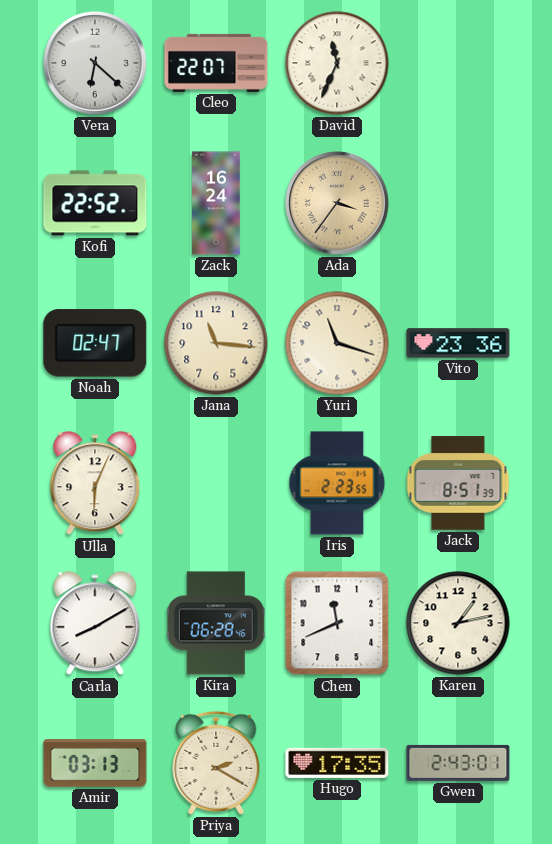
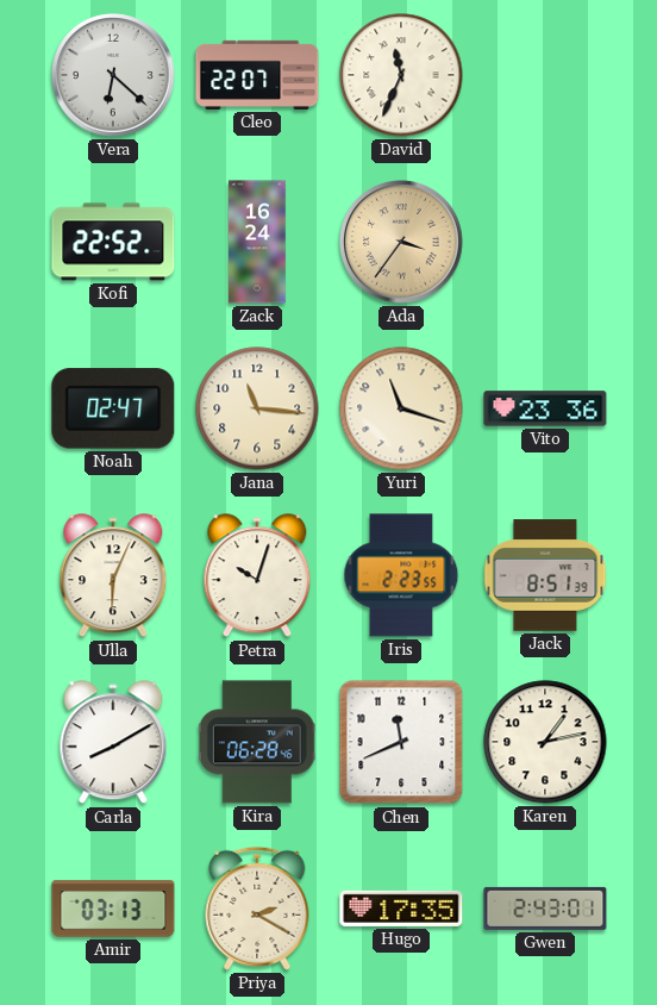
Petra: none -> 10:03
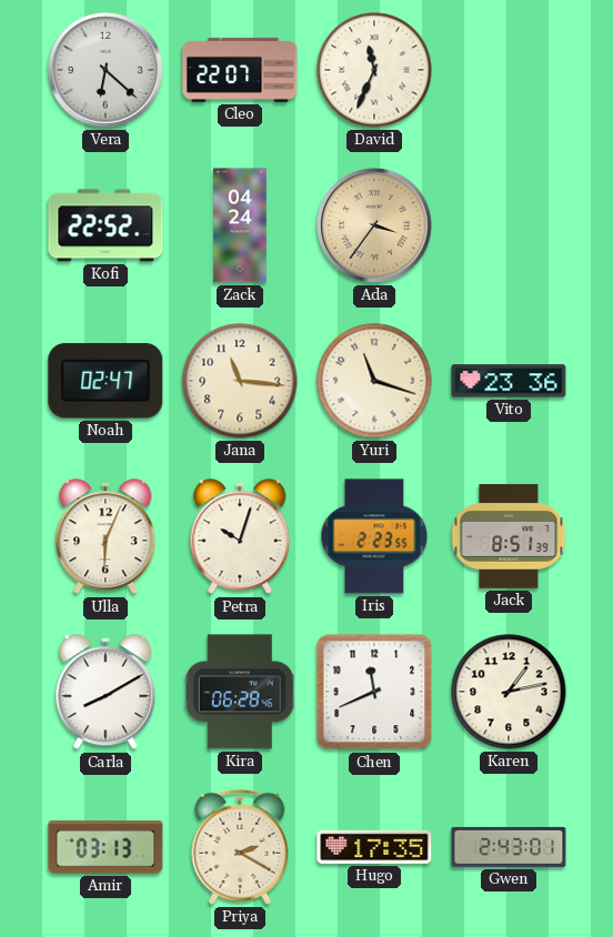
Zack: 16:24 -> 04:24
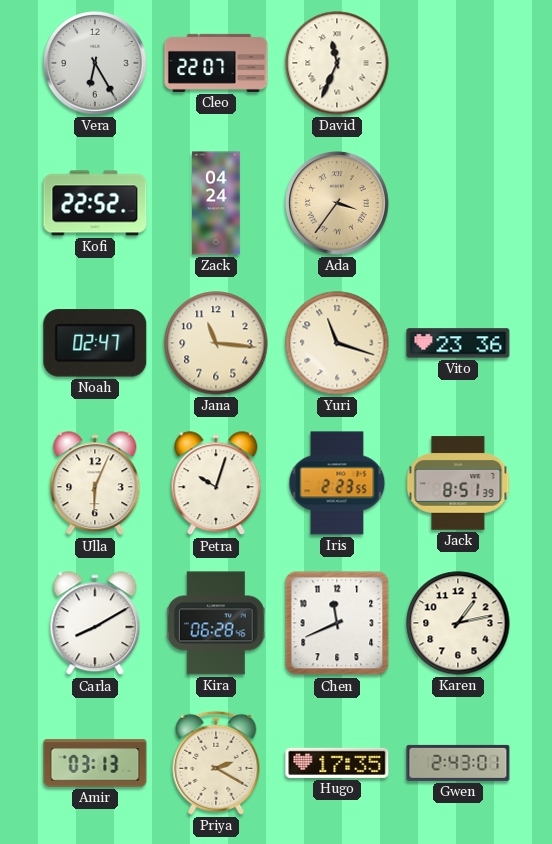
Vera: 6:22 -> 6:25
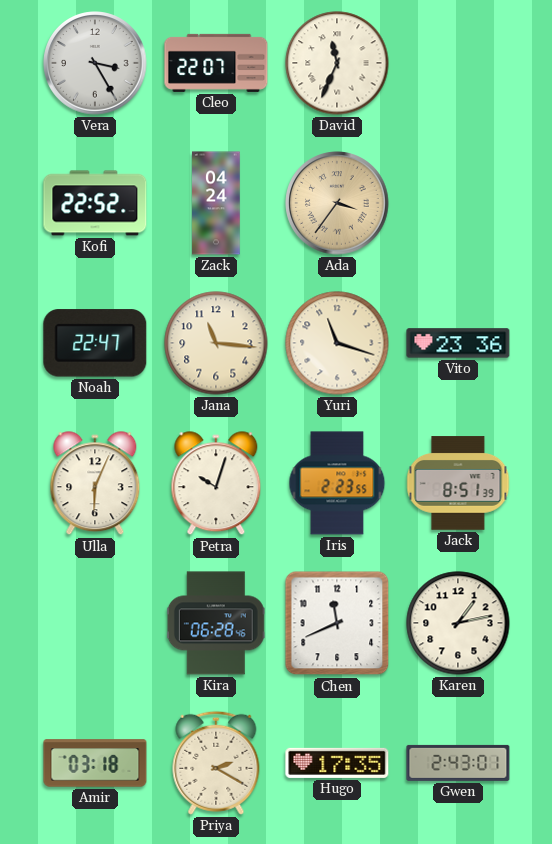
Vera: 6:25 -> 3:25
Noah: 02:47 -> 22:47
Carla: 8:10 -> none
Amir: 03:13 -> 03:18
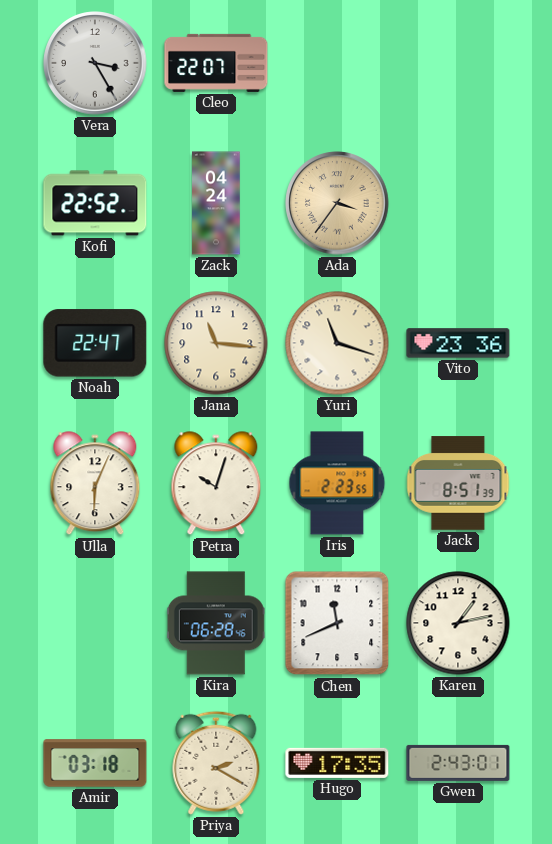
David: 11:34 -> none
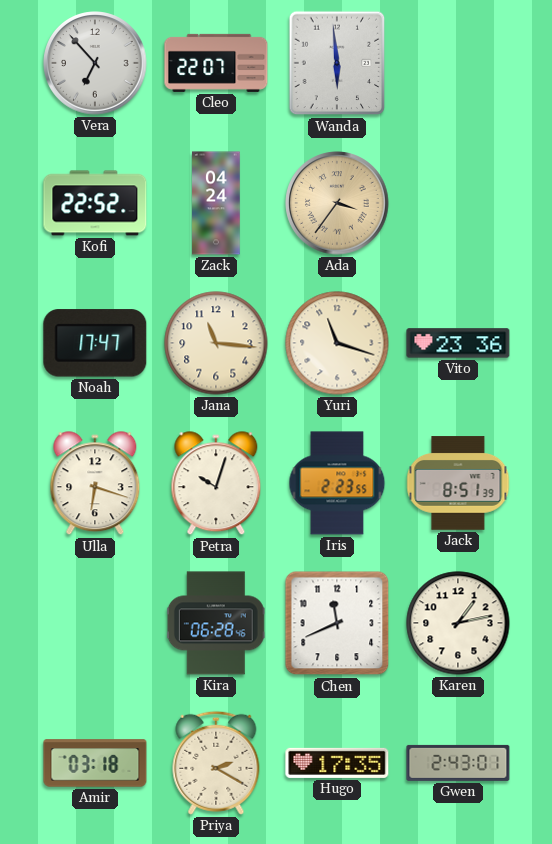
Vera: 3:25 -> 6:53
Wanda: none -> 5:59
Noah: 22:47 -> 17:47
Ulla: 6:04 -> 6:18
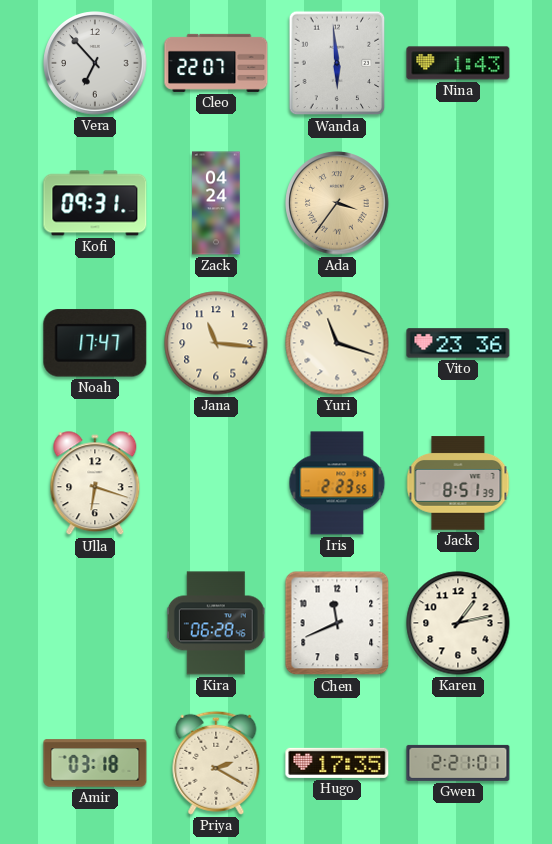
Nina: none -> 1:43
Kofi: 22:52 -> 09:31
Petra: 10:03 -> none
Gwen: 2:43 -> 2:21
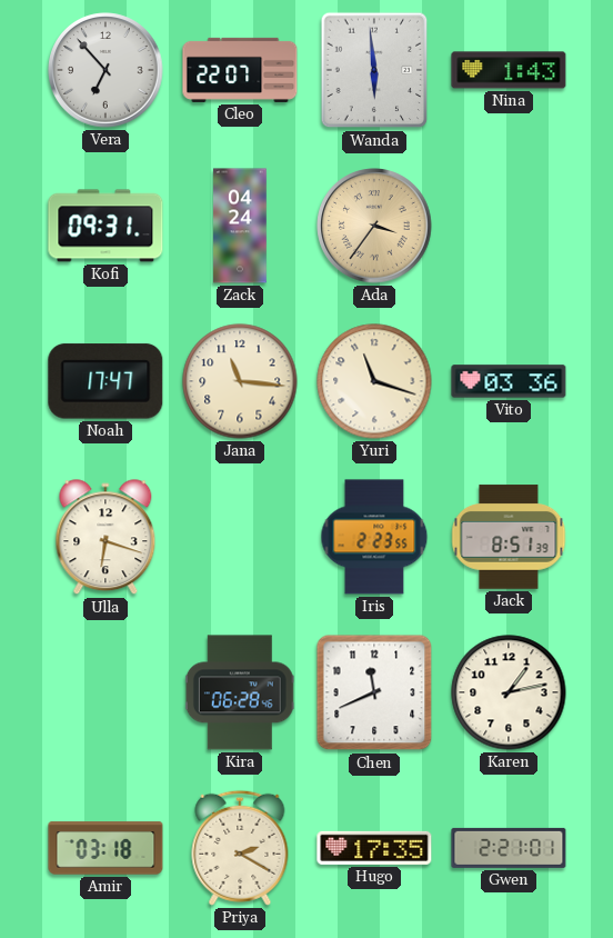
Vito: 23:36 -> 03:36
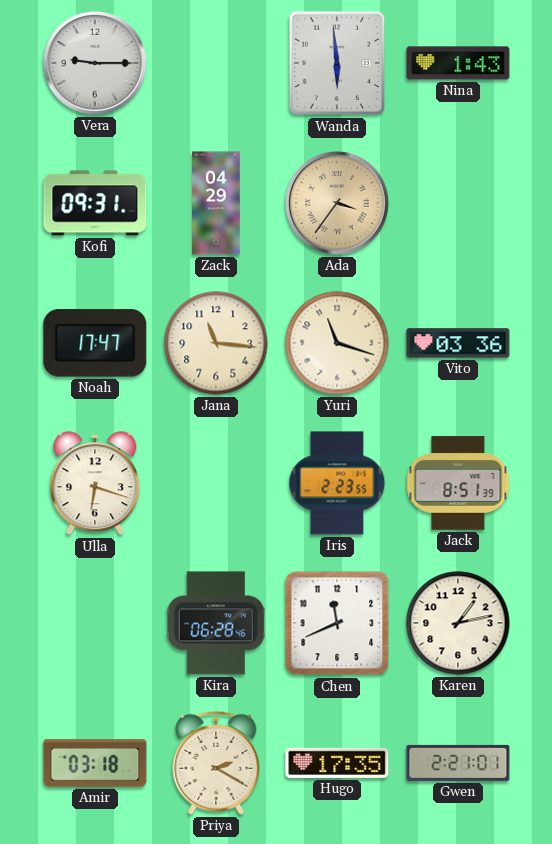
Vera: 6:53 -> 9:15
Cleo: 22:07 -> none
Zack: 04:24 -> 04:29
